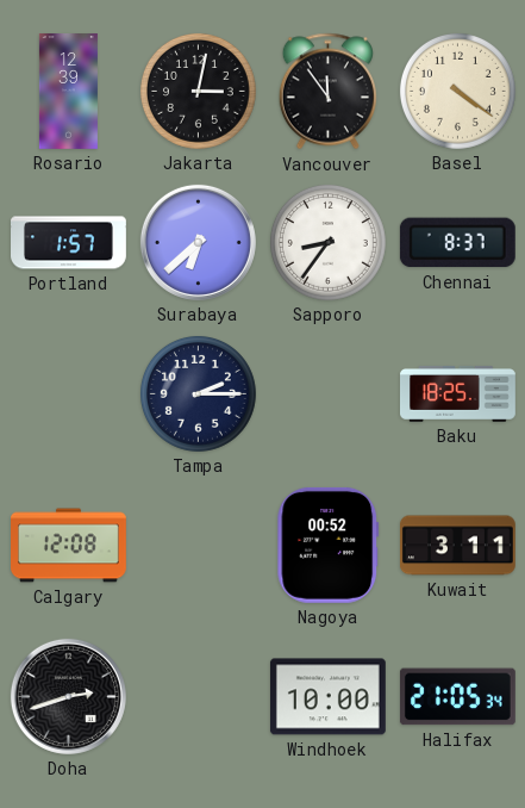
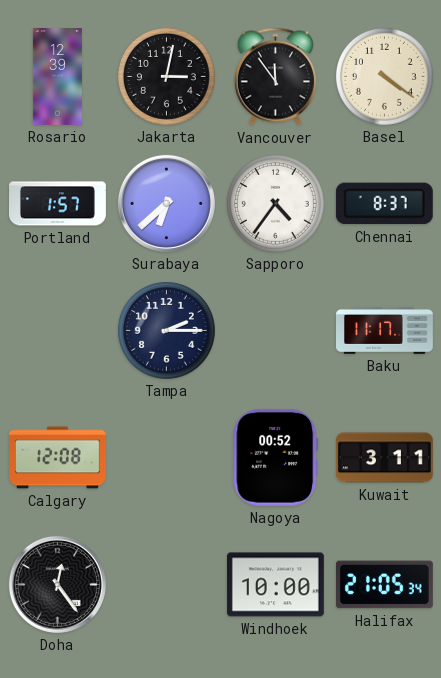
Sapporo: 8:36 -> 4:36
Baku: 18:25 -> 11:17
Doha: 2:42 -> 12:24
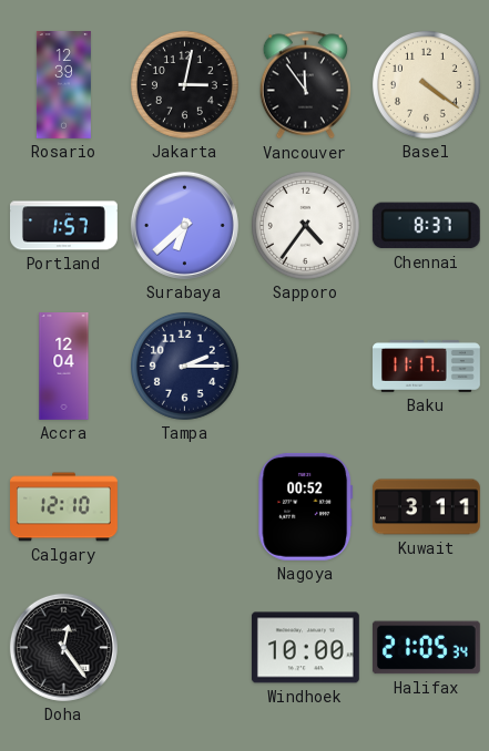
Accra: none -> 12:04
Calgary: 12:08 -> 12:10
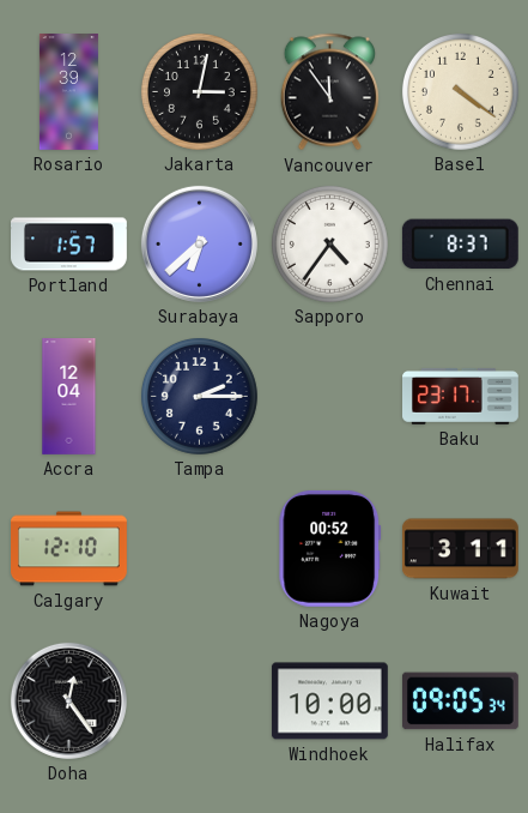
Baku: 11:17 -> 23:17
Halifax: 21:05 -> 09:05
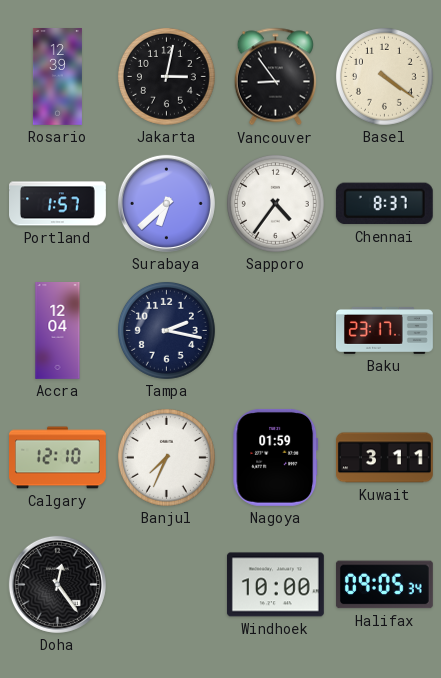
Vancouver: 11:54 -> 8:54
Tampa: 2:15 -> 2:17
Banjul: none -> 7:34
Nagoya: 00:52 -> 01:59
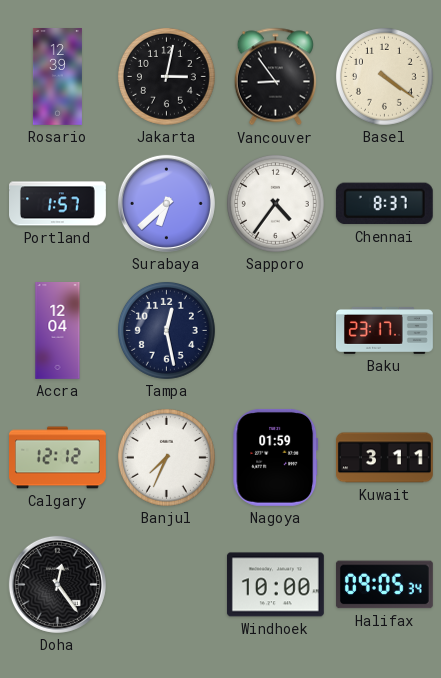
Tampa: 2:17 -> 12:28
Calgary: 12:10 -> 12:12
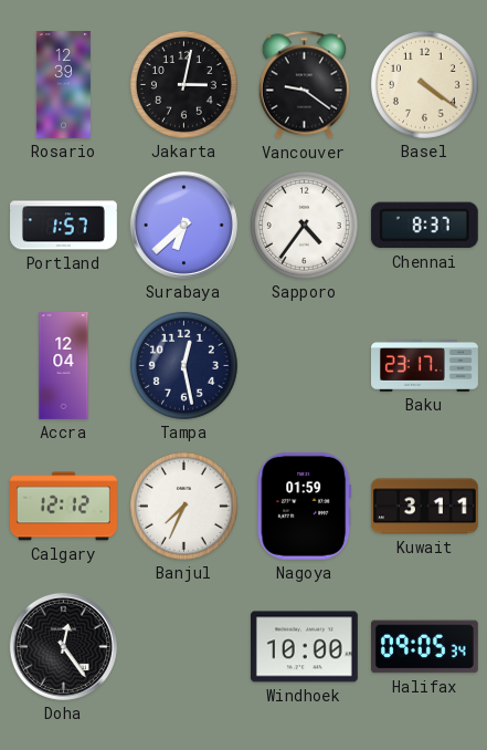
Vancouver: 8:54 -> 9:21
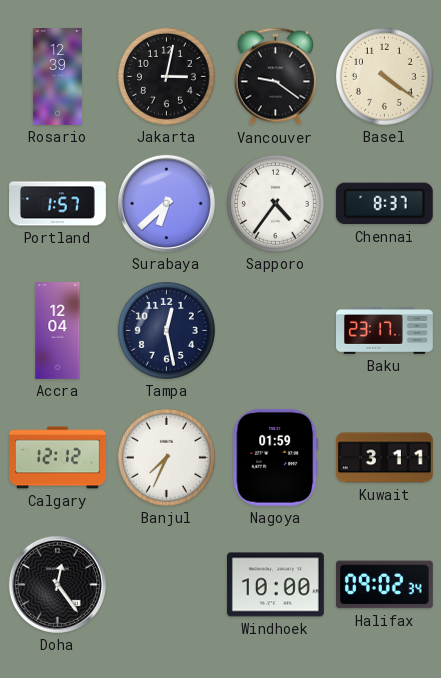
Halifax: 09:05 -> 09:02
